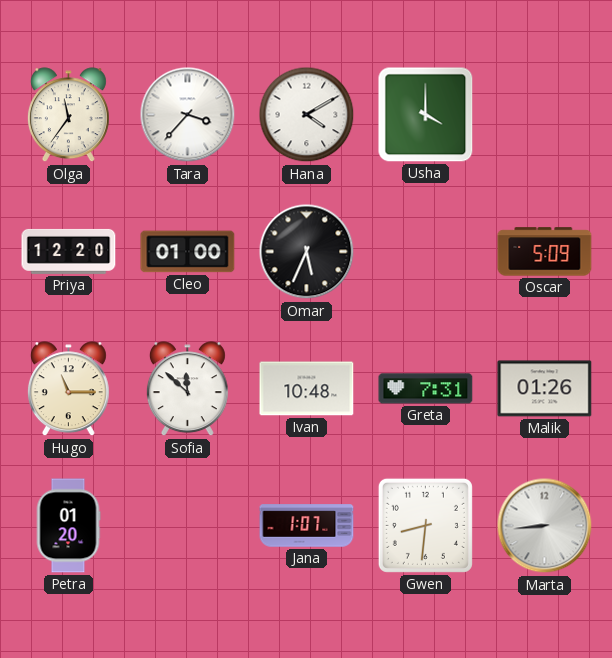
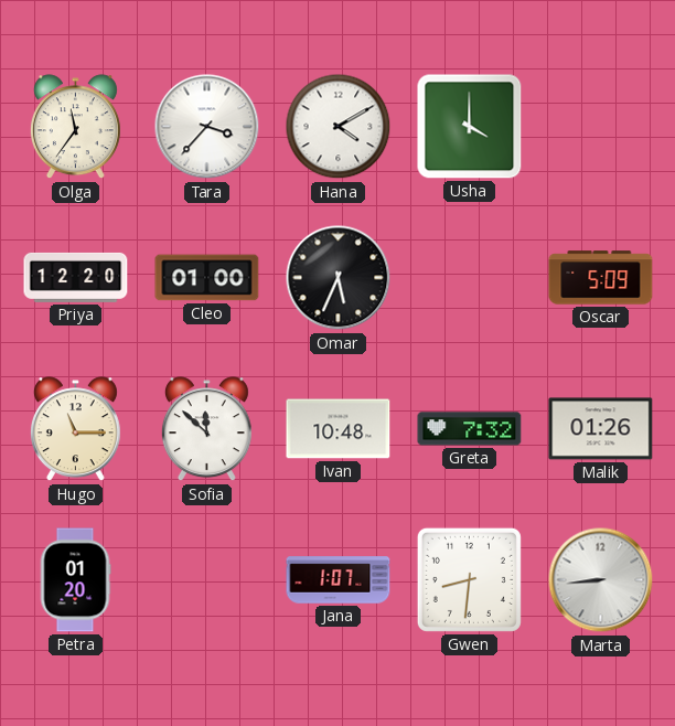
Greta: 7:31 -> 7:32
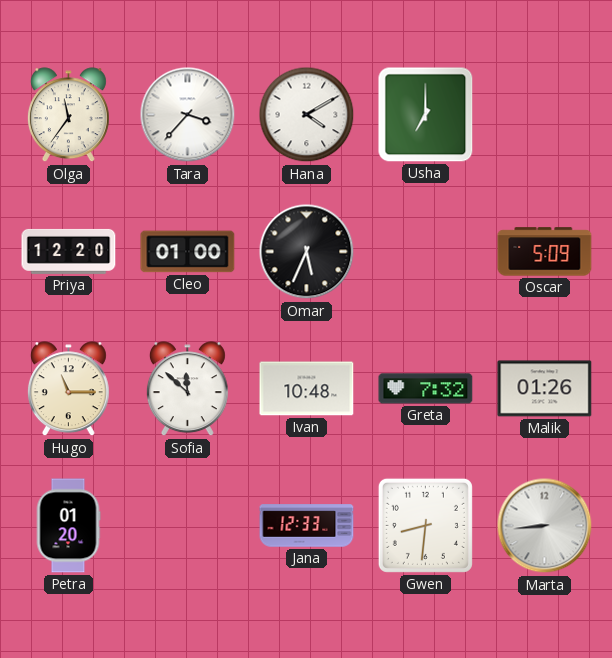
Usha: 4:00 -> 7:00
Jana: 1:07 -> 12:33
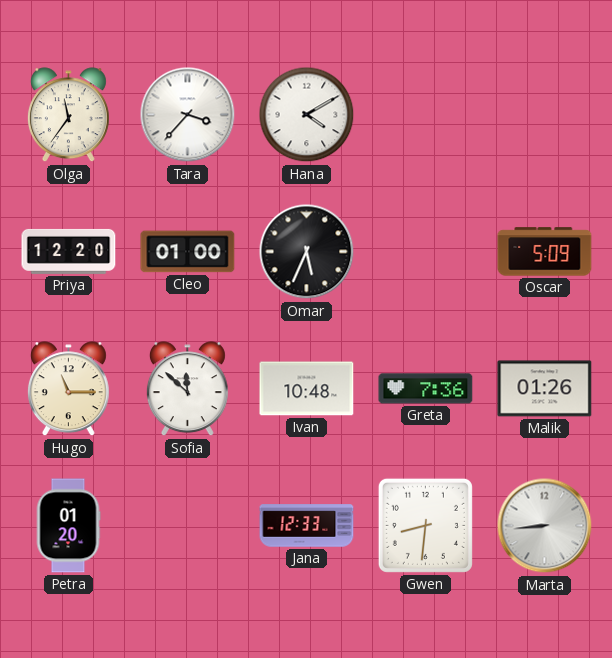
Usha: 7:00 -> none
Greta: 7:32 -> 7:36
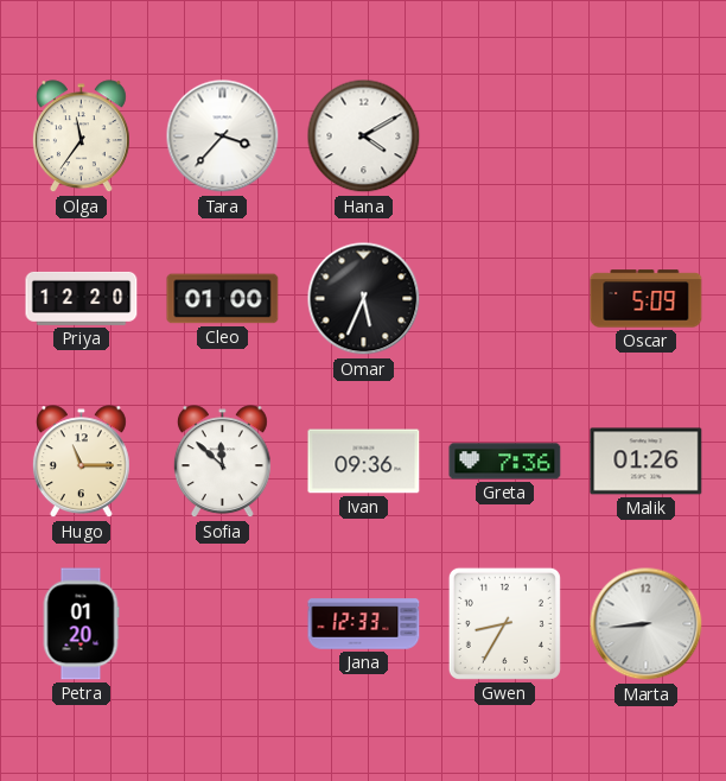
Ivan: 10:48 -> 09:36
Gwen: 8:31 -> 8:35
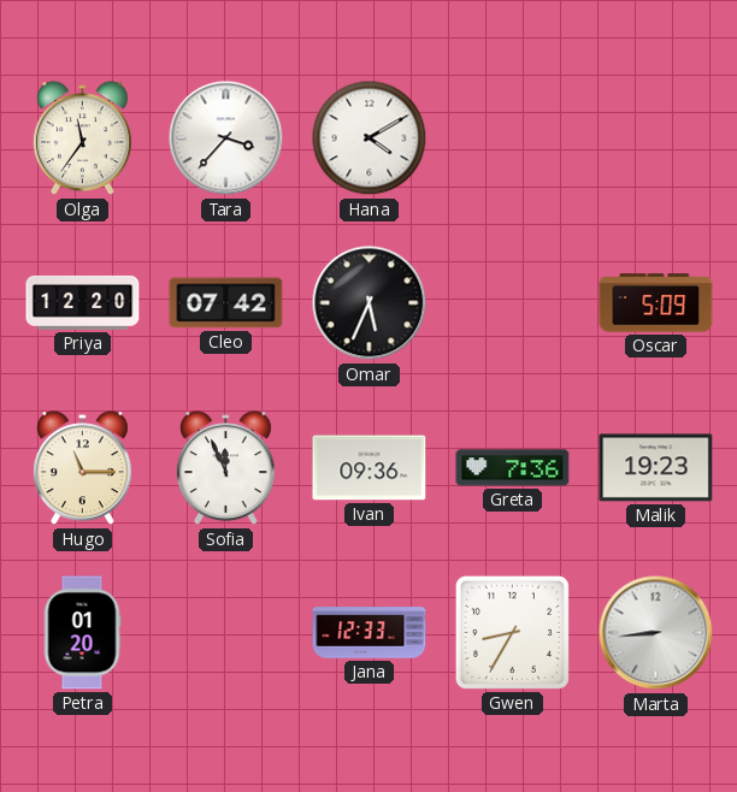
Cleo: 01:00 -> 07:42
Sofia: 11:52 -> 11:56
Malik: 01:26 -> 19:23
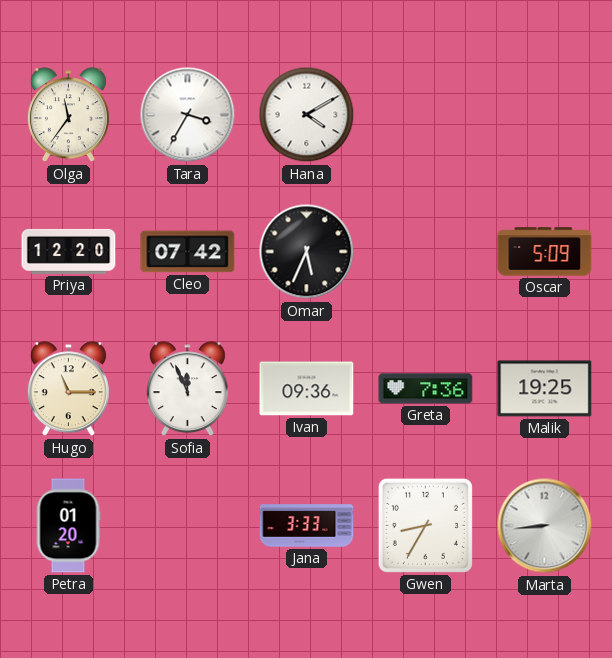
Tara: 3:37 -> 3:35
Malik: 19:23 -> 19:25
Jana: 12:33 -> 3:33
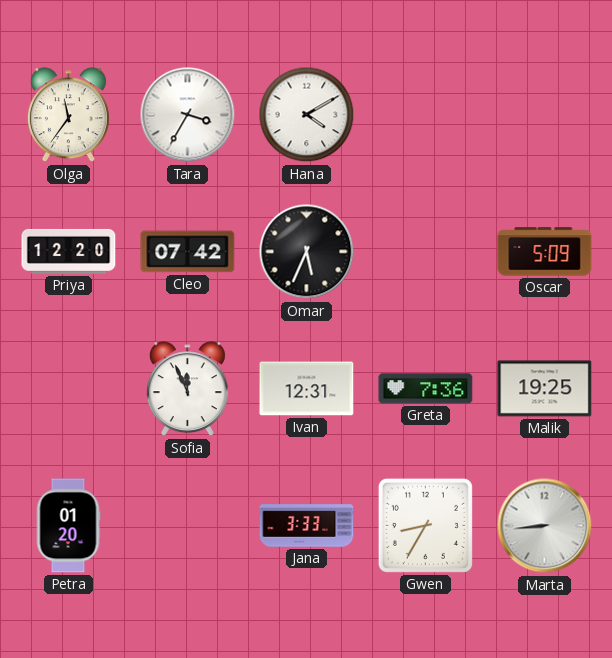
Hugo: 11:15 -> none
Ivan: 09:36 -> 12:31
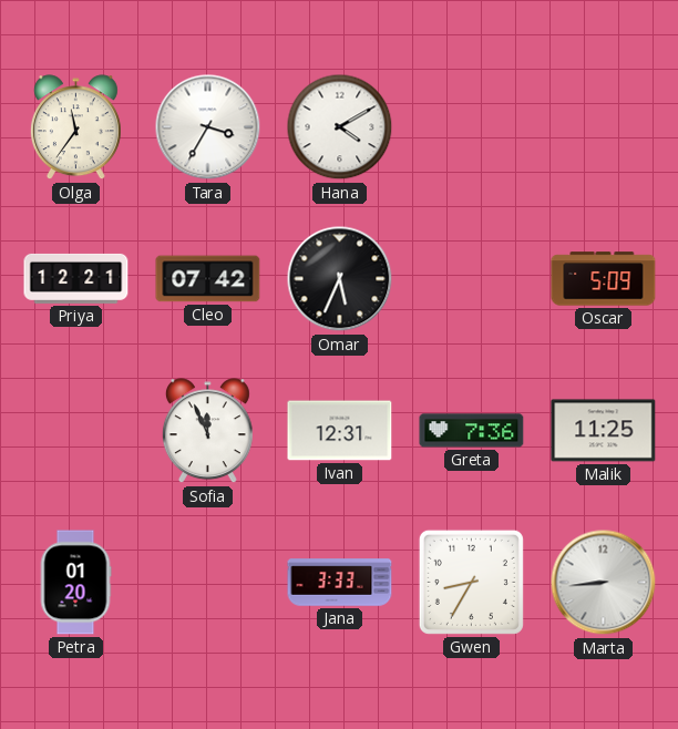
Priya: 12:20 -> 12:21
Malik: 19:25 -> 11:25
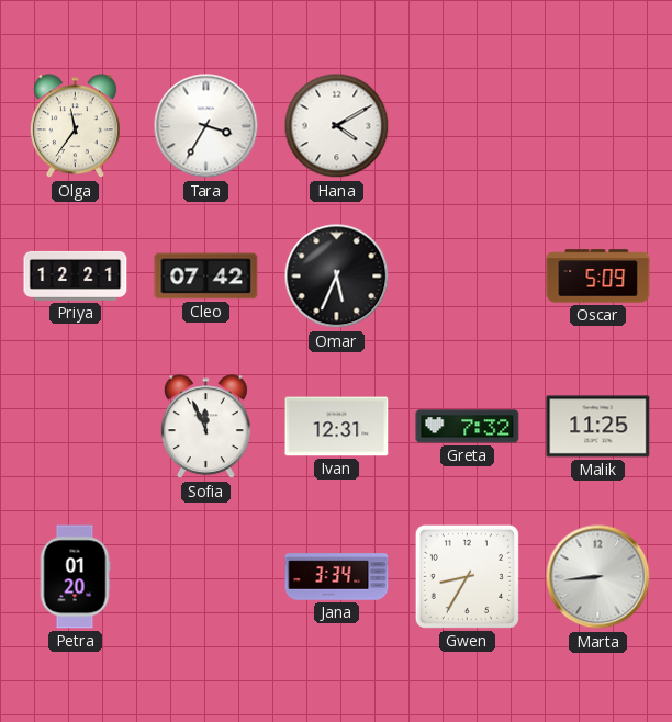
Greta: 7:36 -> 7:32
Jana: 3:33 -> 3:34
